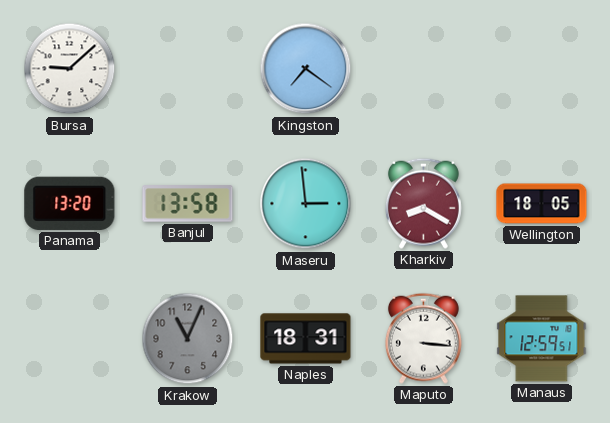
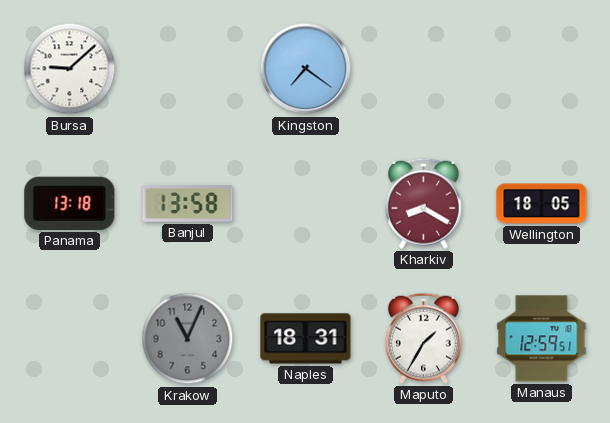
Panama: 13:20 -> 13:18
Maseru: 2:59 -> none
Maputo: 3:16 -> 1:35
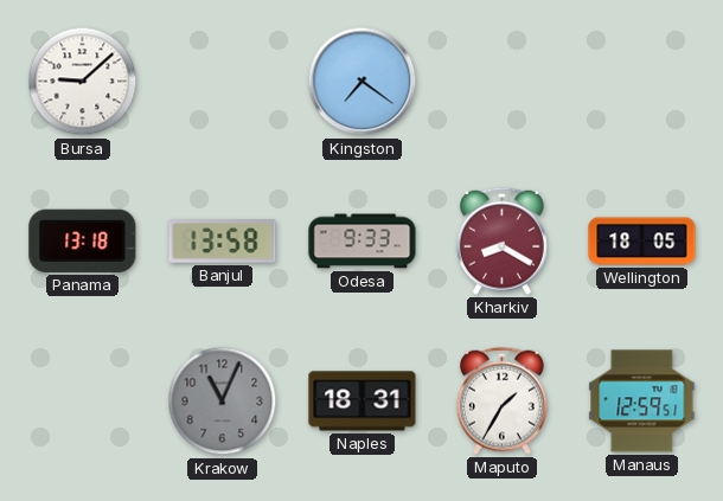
Odesa: none -> 9:33
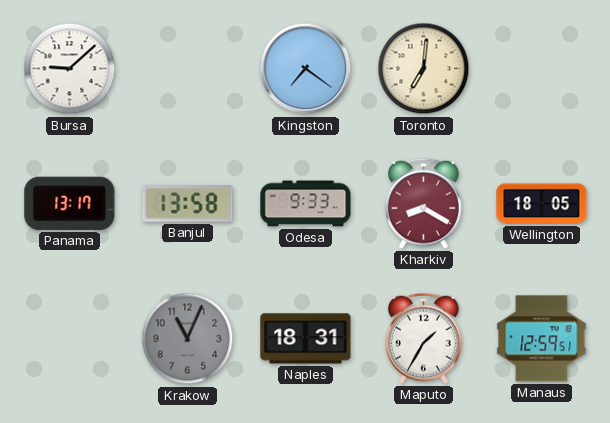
Toronto: none -> 7:01
Panama: 13:18 -> 13:17
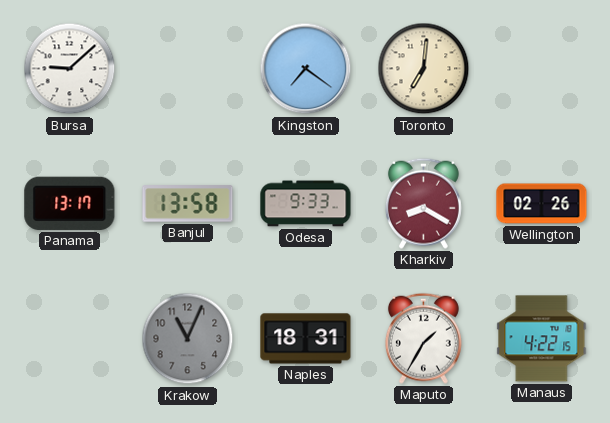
Wellington: 18:05 -> 02:26
Manaus: 12:59 -> 4:22
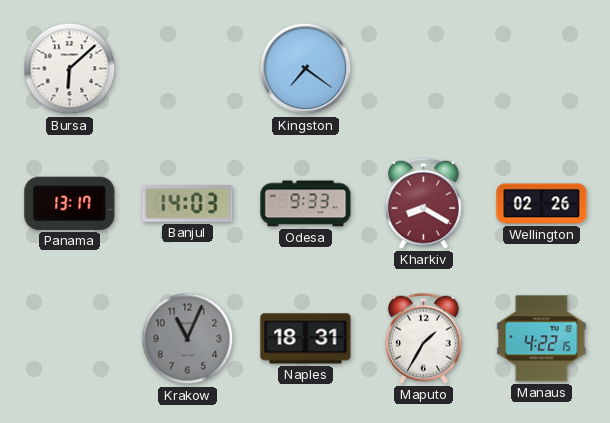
Bursa: 9:08 -> 6:08
Toronto: 7:01 -> none
Banjul: 13:58 -> 14:03
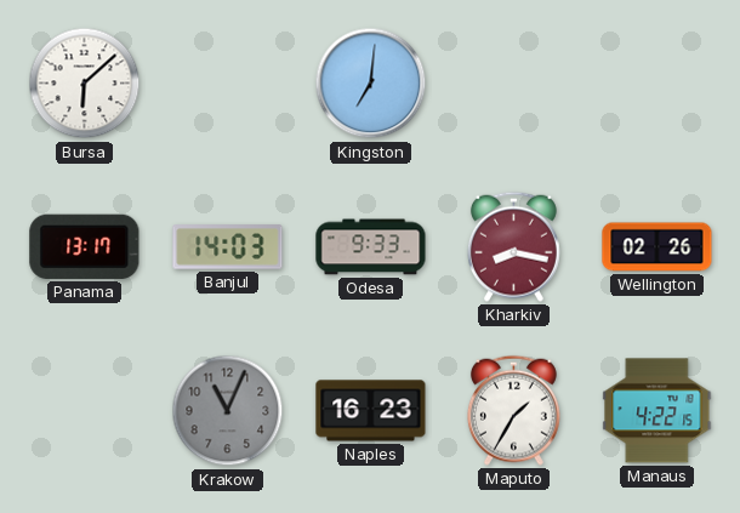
Kingston: 7:21 -> 7:01
Kharkiv: 8:20 -> 8:17
Naples: 18:31 -> 16:23
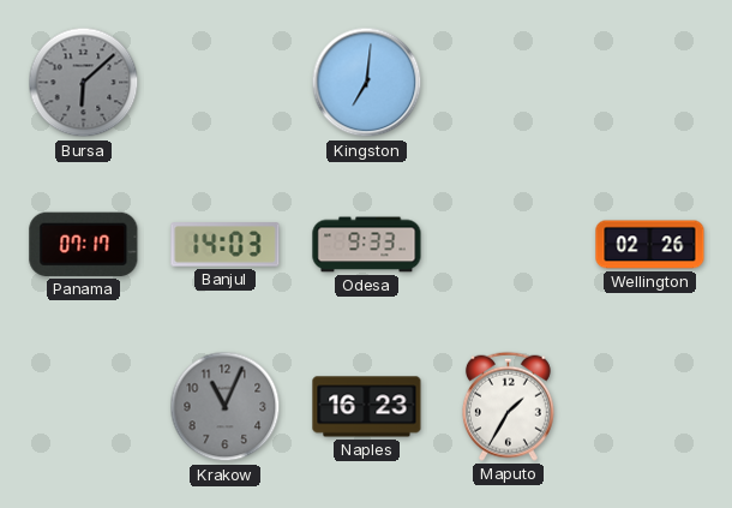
Bursa dial: white -> grey
Panama: 13:17 -> 07:17
Kharkiv: 8:17 -> none
Manaus: 4:22 -> none
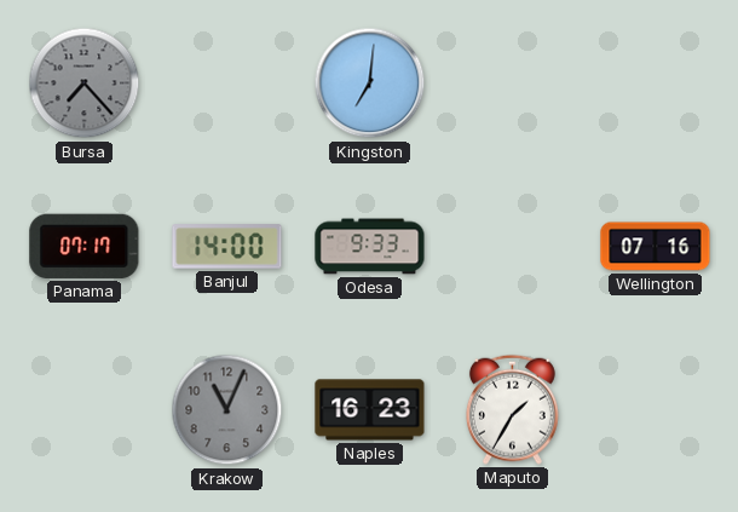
Bursa: 6:08 -> 7:23
Banjul: 14:03 -> 14:00
Wellington: 02:26 -> 07:16
